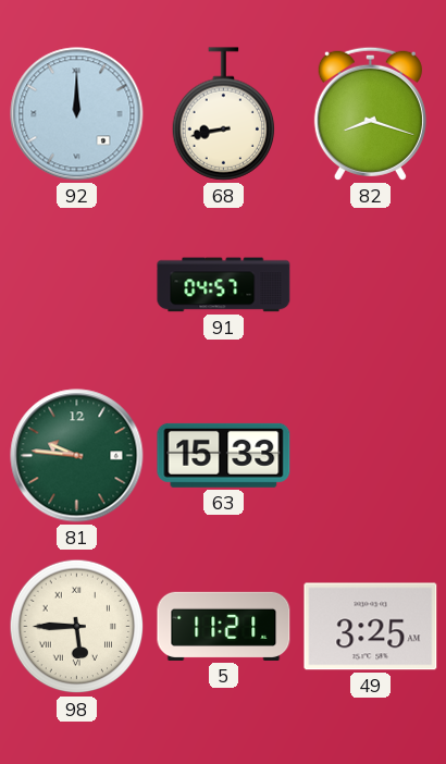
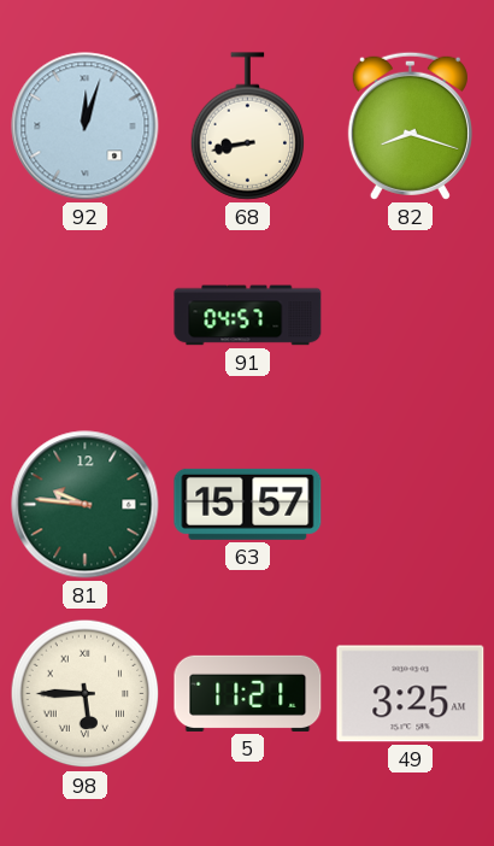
92: 12:00 -> 12:03
63: 15:33 -> 15:57
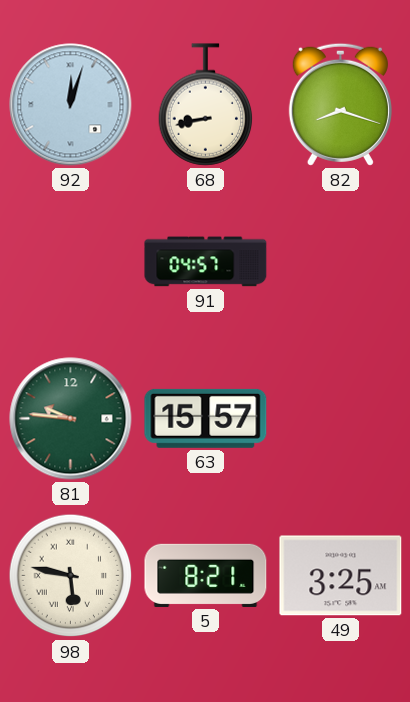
98: 5:45 -> 5:47
5: 11:21 -> 8:21
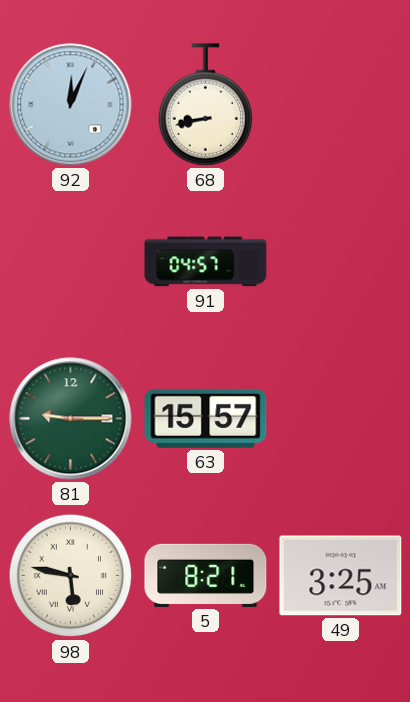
92: 12:03 -> 12:04
82: 8:18 -> none
81: 9:46 -> 9:15
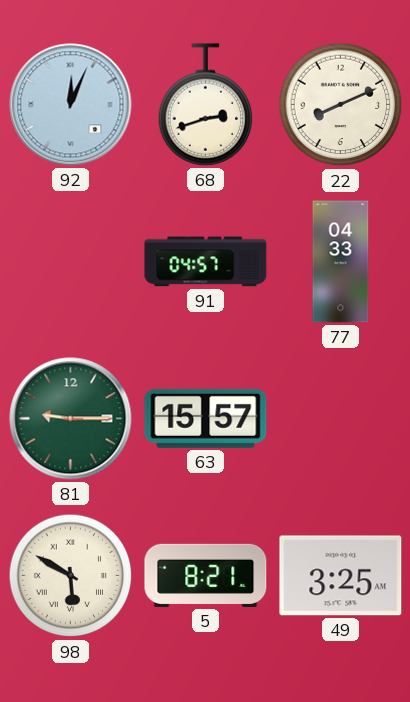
68: 8:43 -> 2:42
22: none -> 8:11
77: none -> 04:33
98: 5:47 -> 5:50
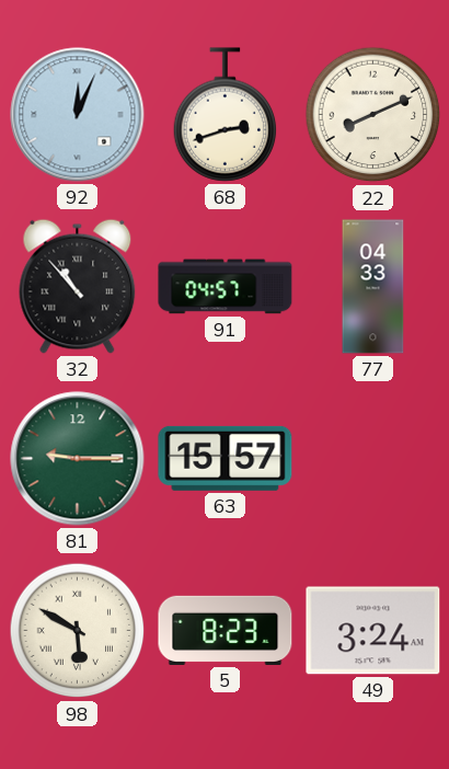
32: none -> 10:53
5: 8:21 -> 8:23
49: 3:25 -> 3:24
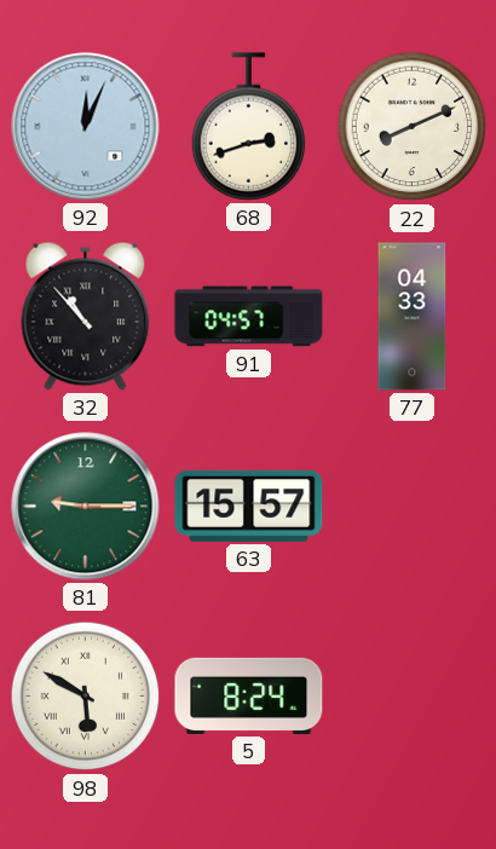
5: 8:23 -> 8:24
49: 3:24 -> none
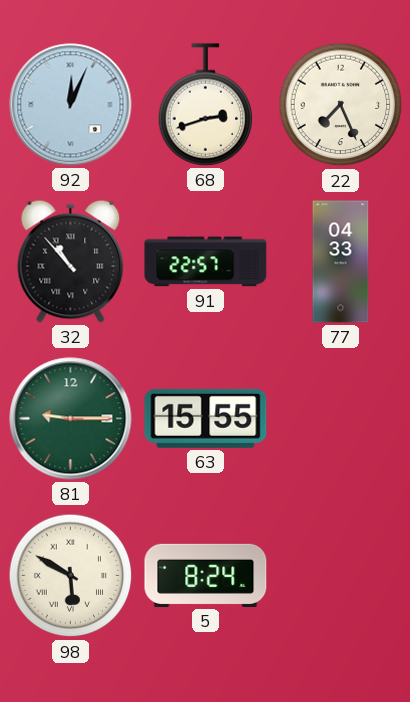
22: 8:11 -> 7:26
91: 04:57 -> 22:57
63: 15:57 -> 15:55
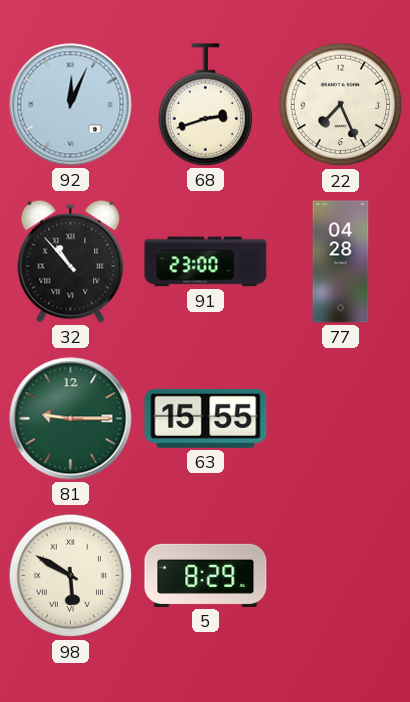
91: 22:57 -> 23:00
77: 04:33 -> 04:28
5: 8:24 -> 8:29
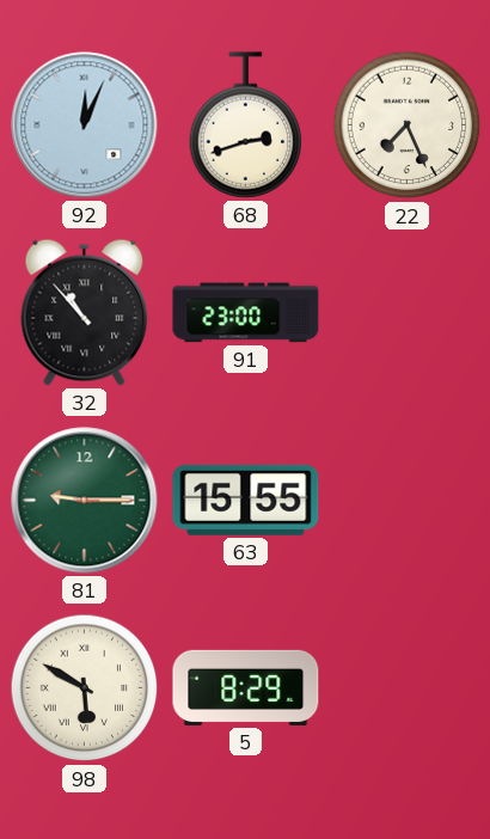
77: 04:28 -> none
